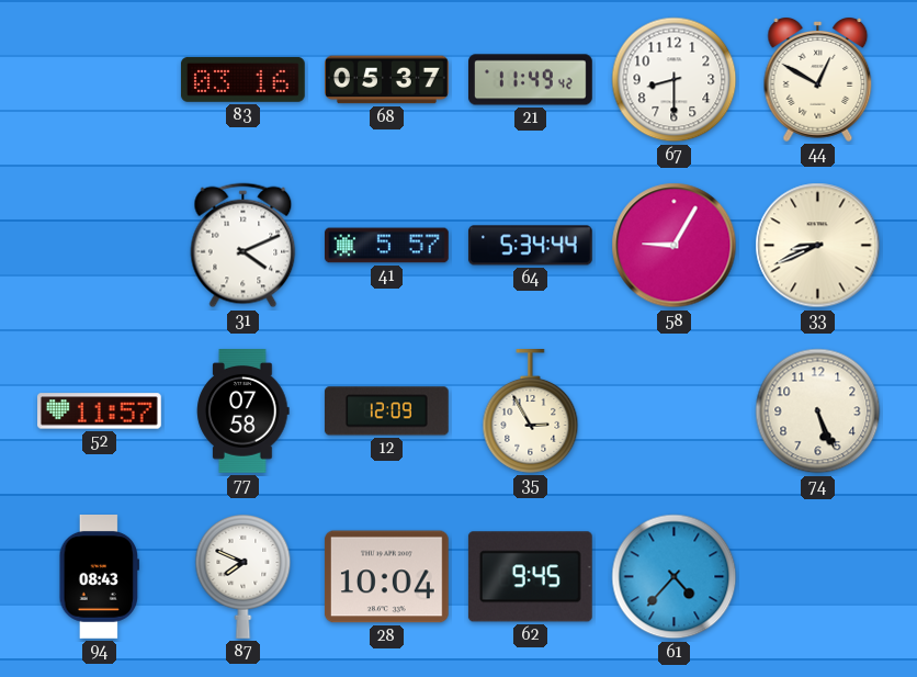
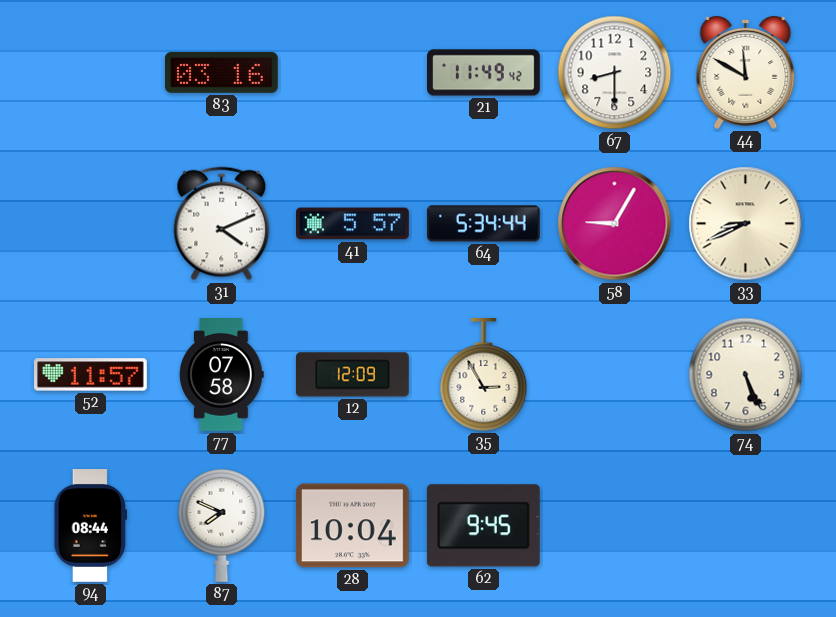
68: 05:37 -> none
44: 12:50 -> 11:50
94: 08:43 -> 08:44
61: 4:37 -> none
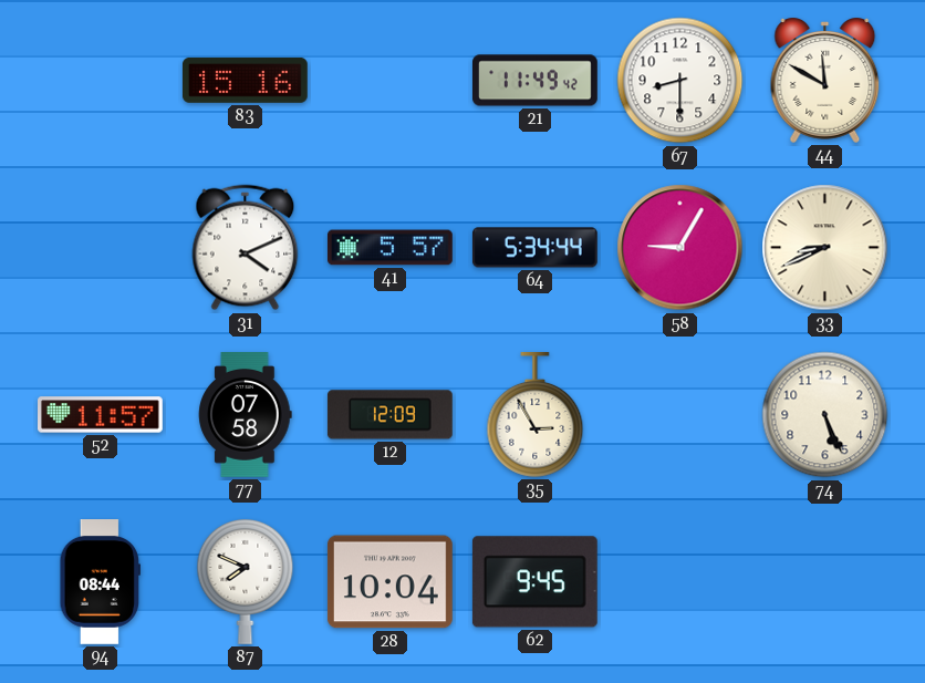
83: 03:16 -> 15:16
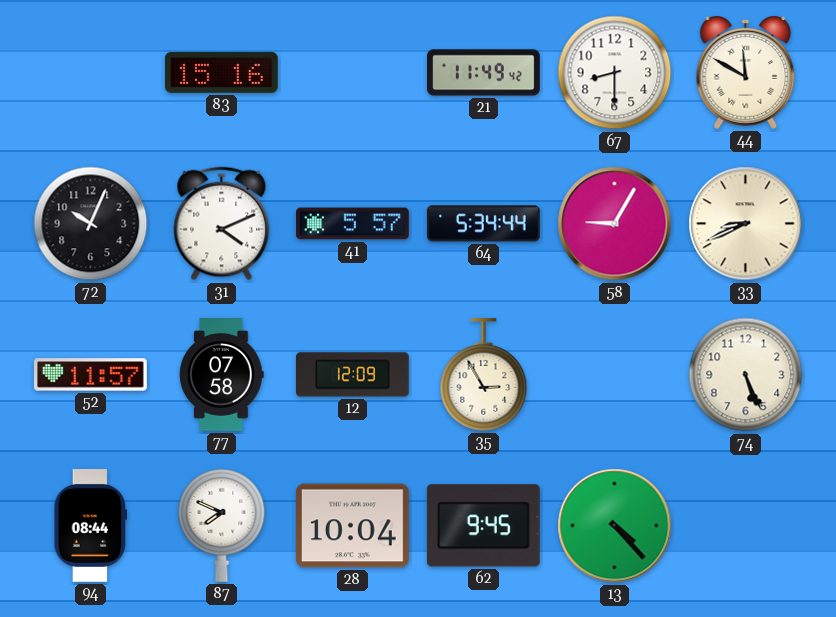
72: none -> 10:04
13: none -> 4:23
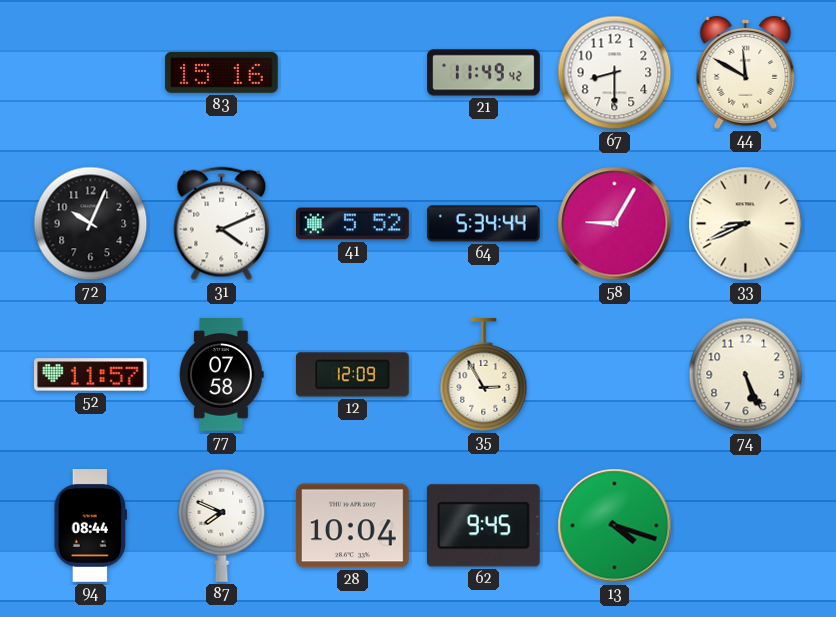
41: 5:57 -> 5:52
13: 4:23 -> 4:18
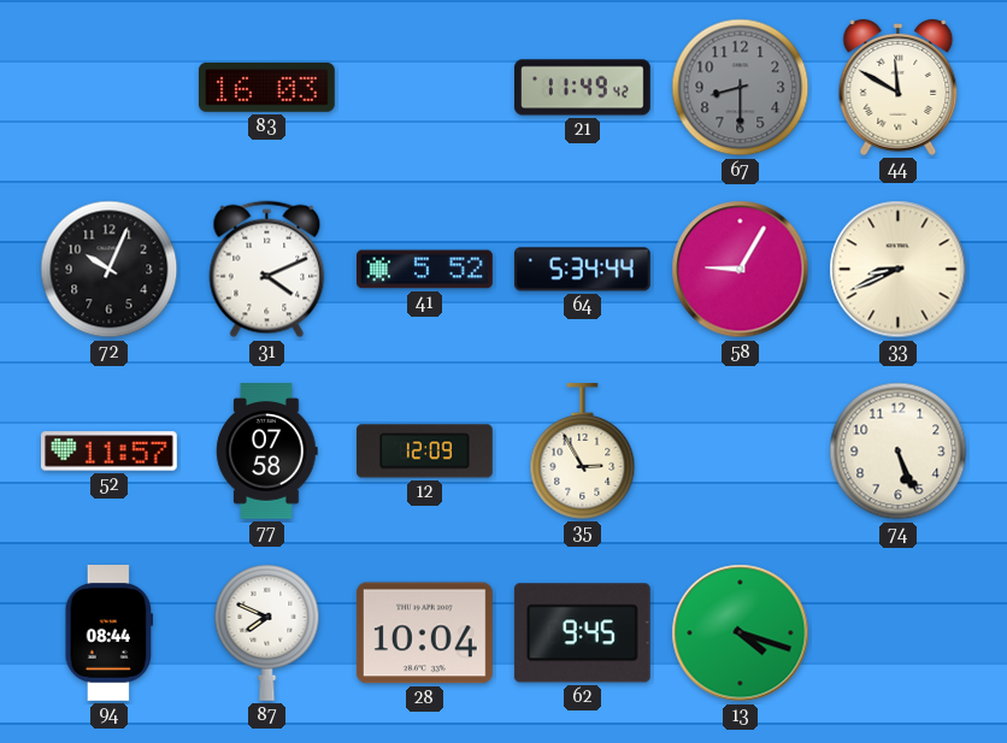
83: 15:16 -> 16:03
67 dial: white -> grey
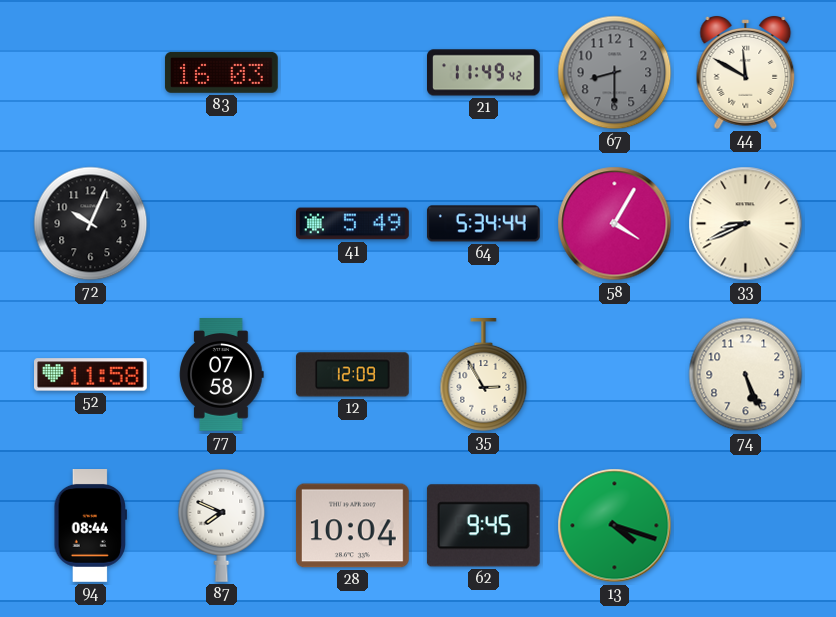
31: 4:11 -> none
41: 5:52 -> 5:49
58: 9:05 -> 4:05
52: 11:57 -> 11:58
